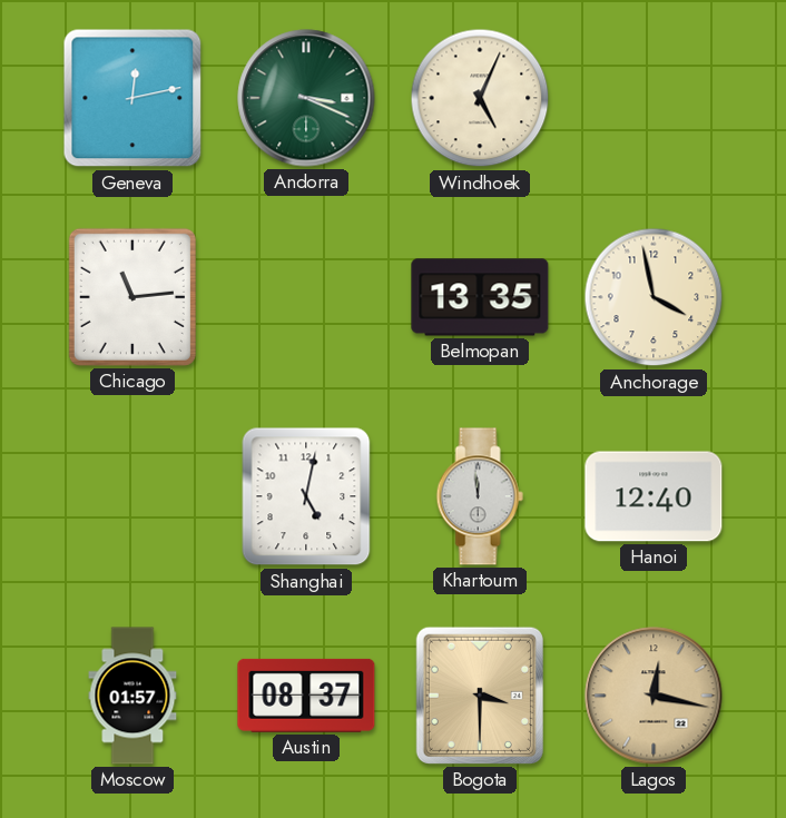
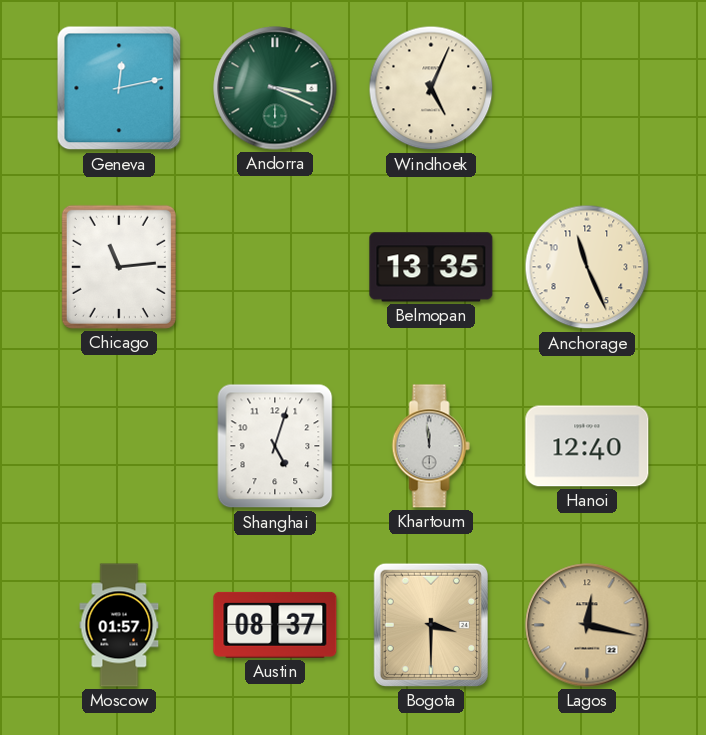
Anchorage: 3:58 -> 11:26
Shanghai: 5:02 -> 5:03
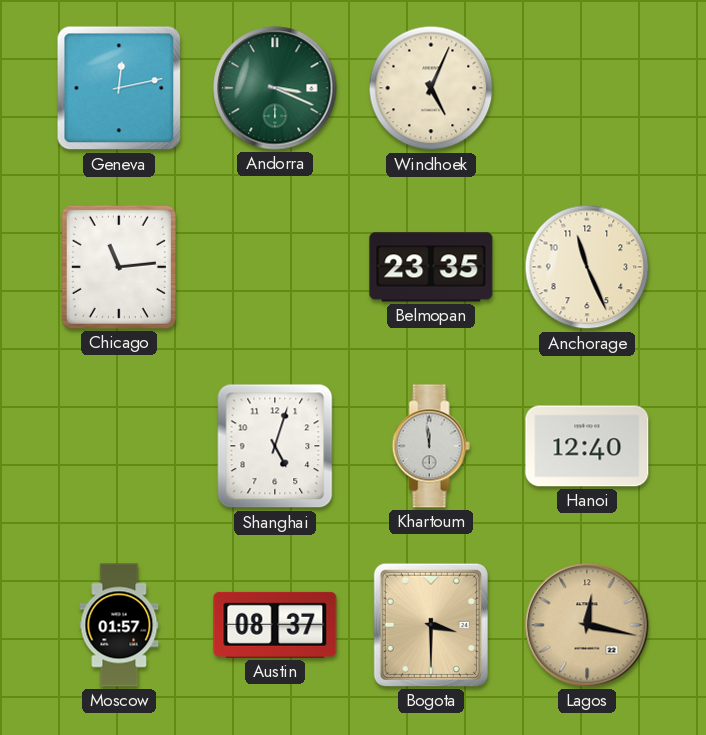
Belmopan: 13:35 -> 23:35
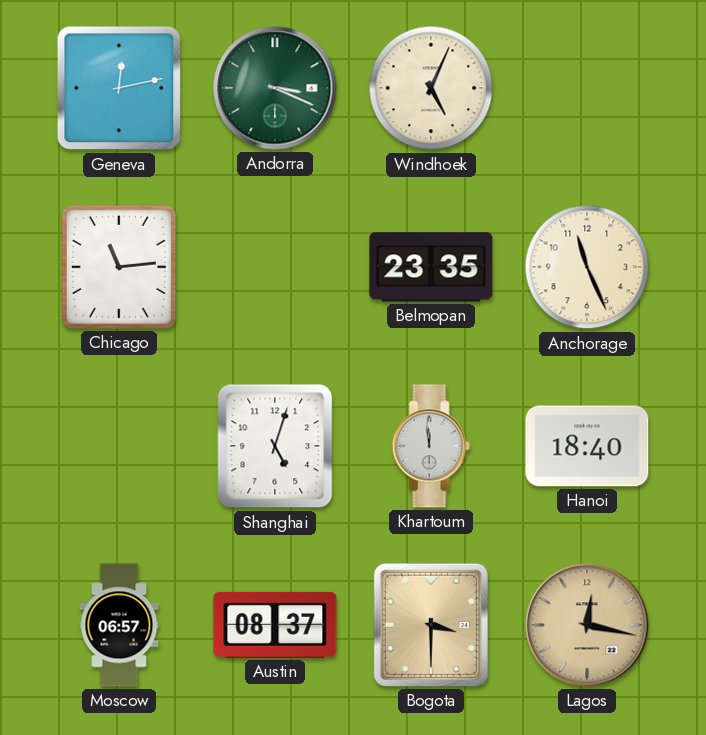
Hanoi: 12:40 -> 18:40
Moscow: 01:57 -> 06:57
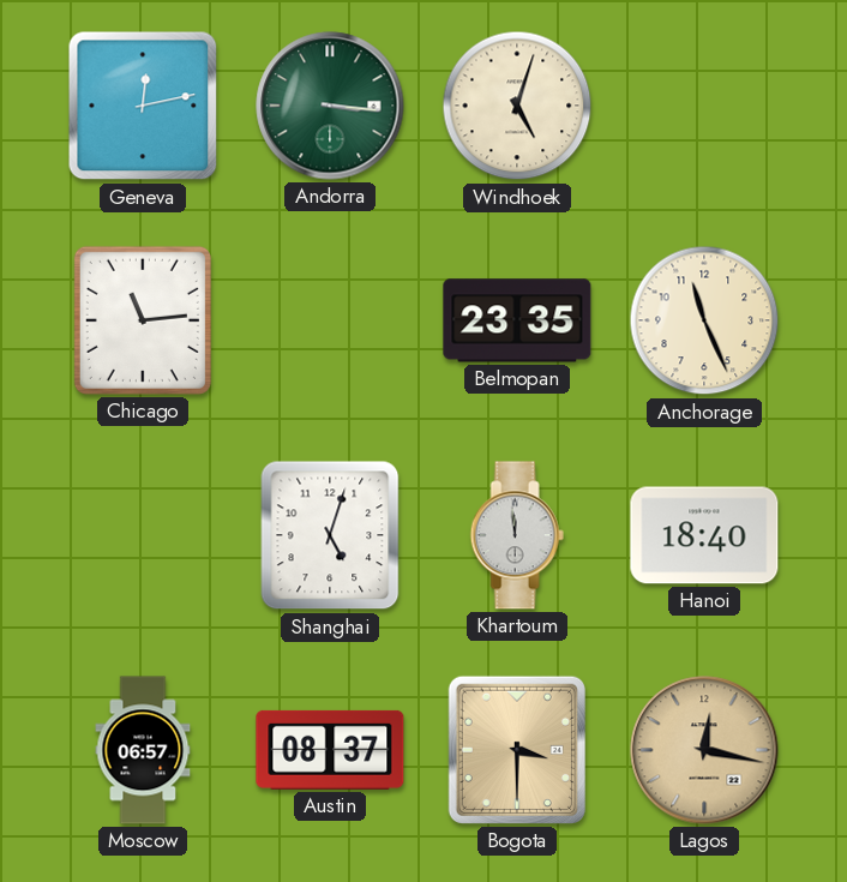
Andorra: 3:19 -> 3:16
Windhoek: 5:04 -> 5:03
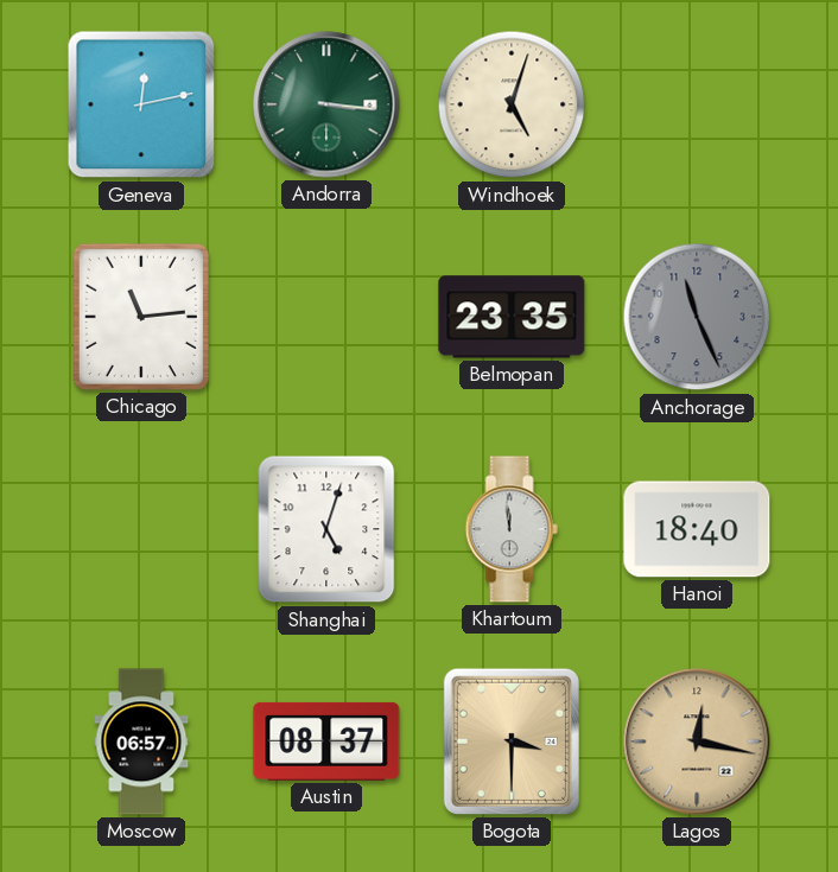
Anchorage dial: cream -> grey
